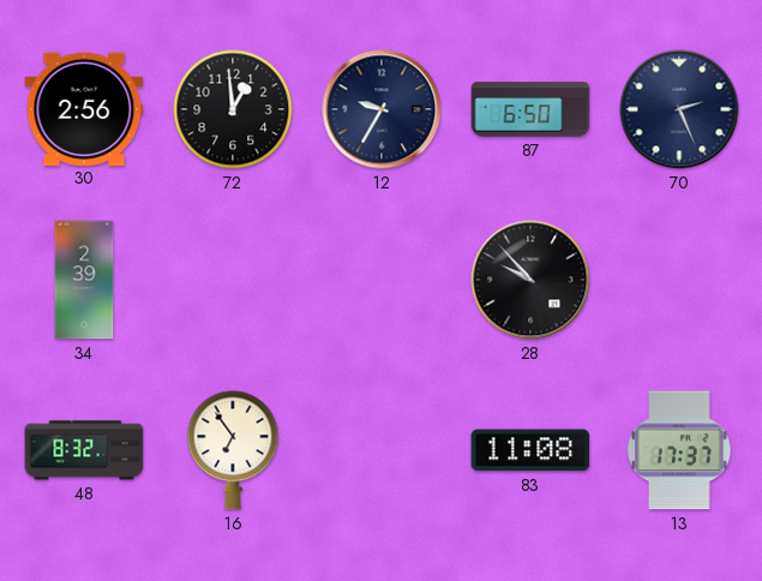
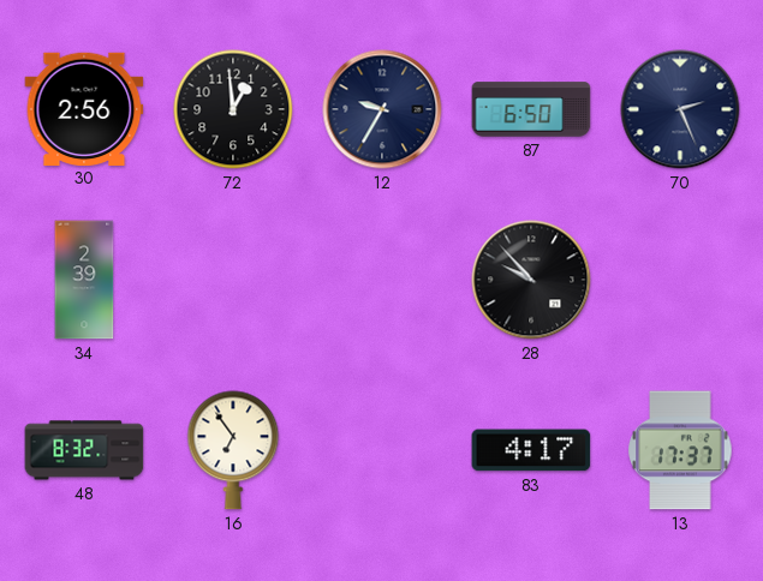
83: 11:08 -> 4:17
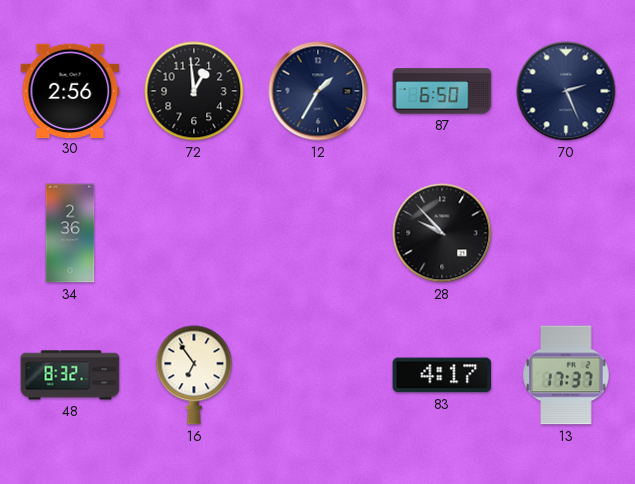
12: 9:35 -> 1:35
34: 2:39 -> 2:36
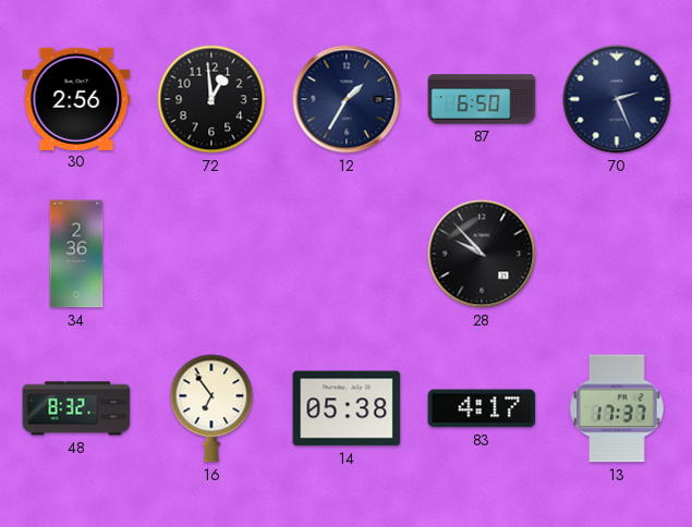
14: none -> 05:38
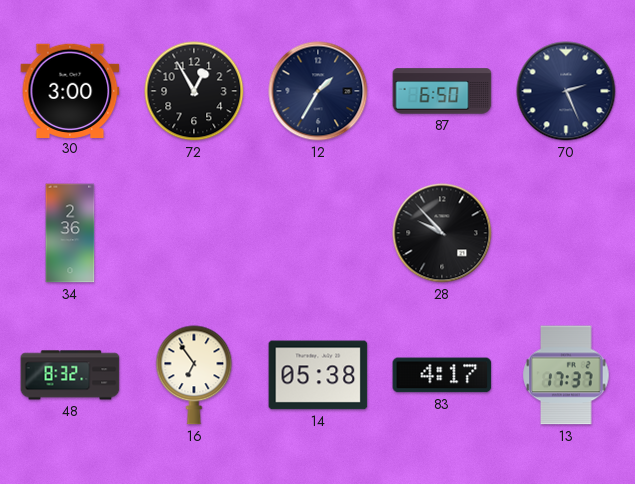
30: 2:56 -> 3:00
72: 12:59 -> 12:55
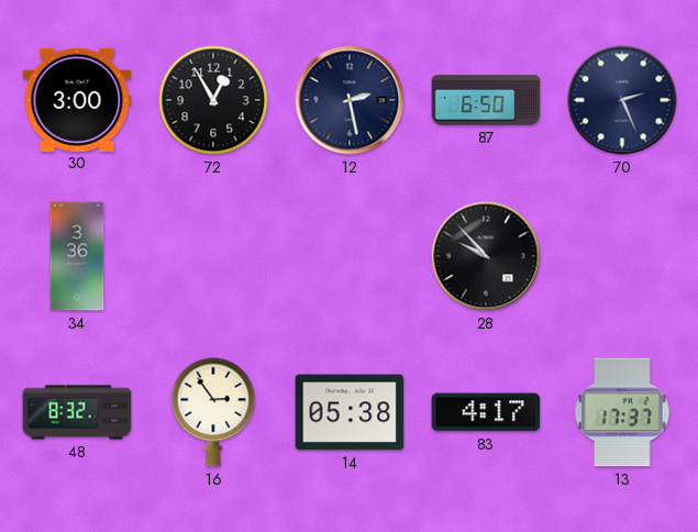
12: 1:35 -> 2:28
34: 2:36 -> 3:36
16: 6:54 -> 2:54
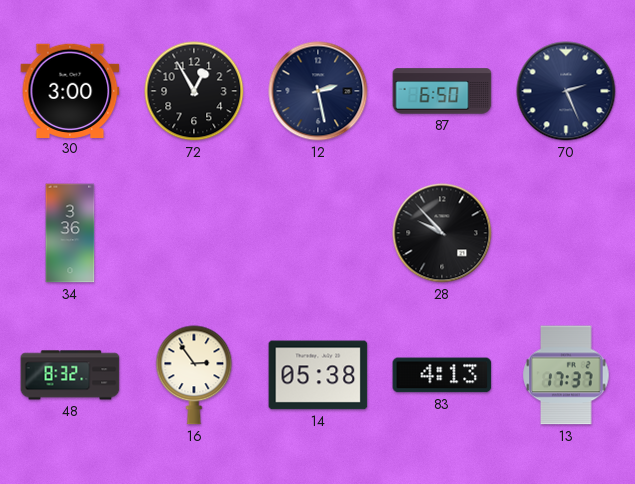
83: 4:17 -> 4:13
